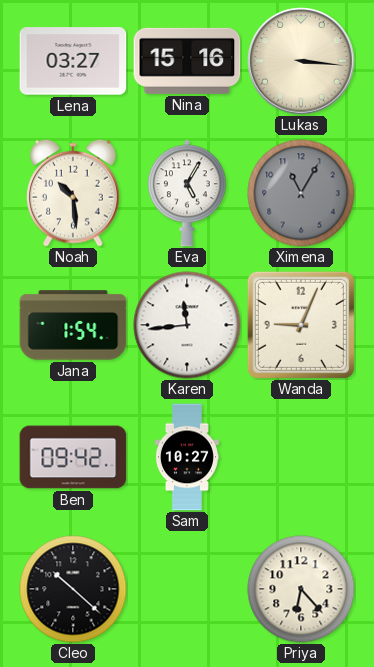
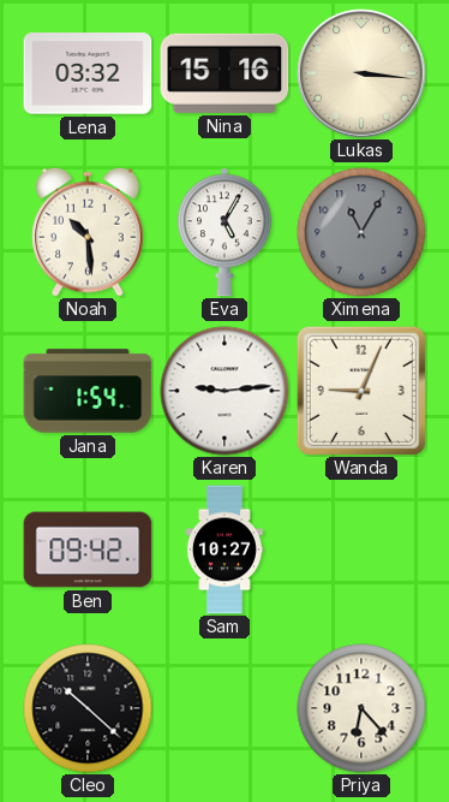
Lena: 03:27 -> 03:32
Karen: 11:44 -> 9:14
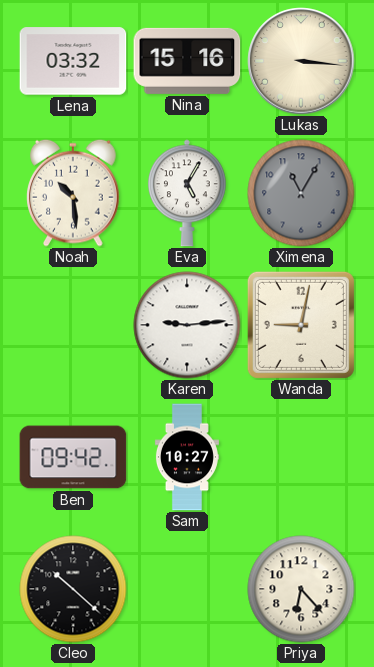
Jana: 1:54 -> none
Wanda: 9:04 -> 9:02
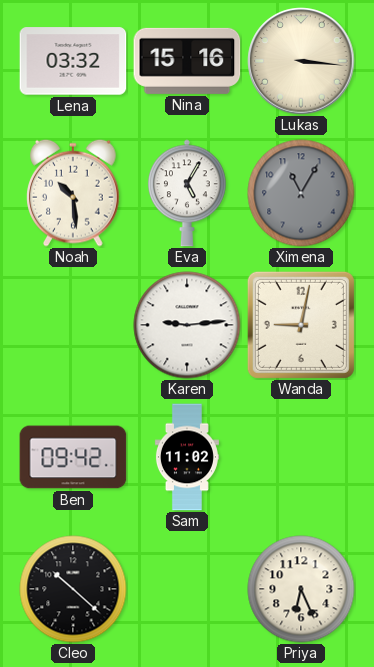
Sam: 10:27 -> 11:02
Priya: 6:23 -> 6:26
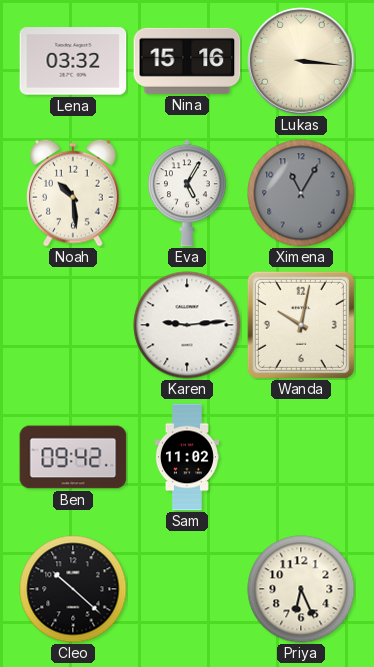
Wanda: 9:02 -> 10:02
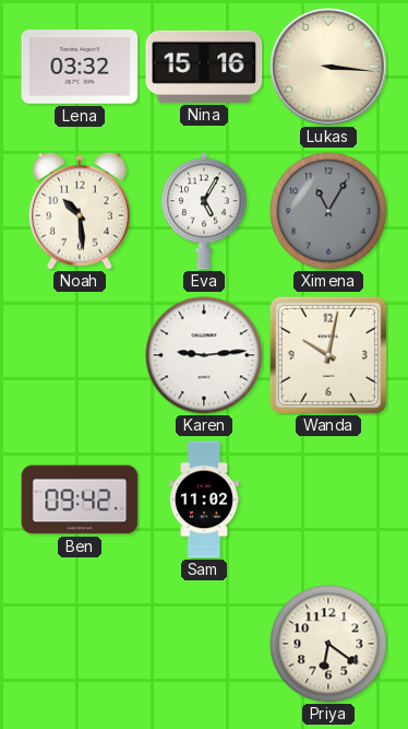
Cleo: 10:22 -> none
Priya: 6:26 -> 6:21
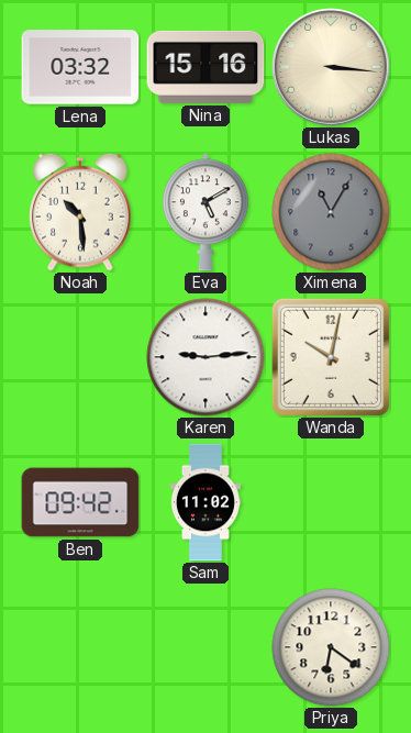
Eva: 5:05 -> 5:10
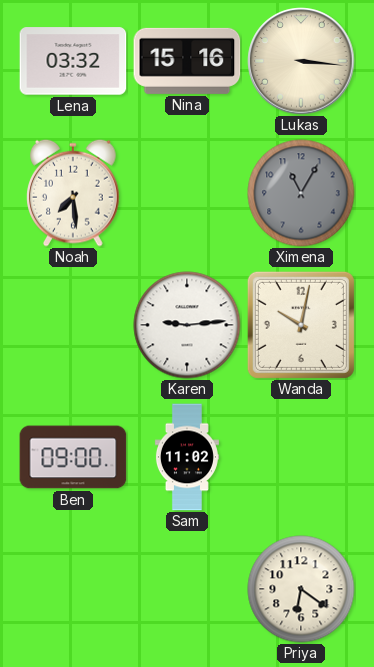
Noah: 10:29 -> 7:29
Eva: 5:10 -> none
Ben: 09:42 -> 09:00
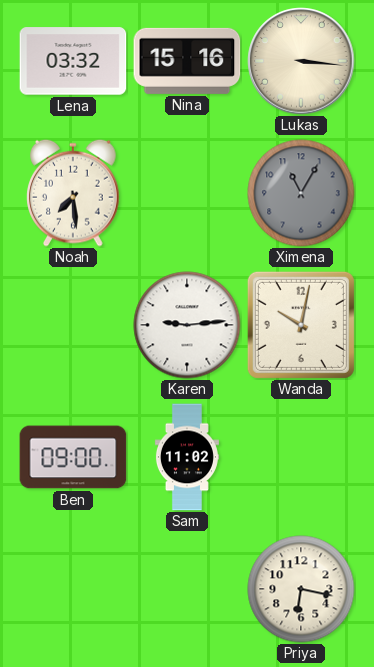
Priya: 6:21 -> 6:17
